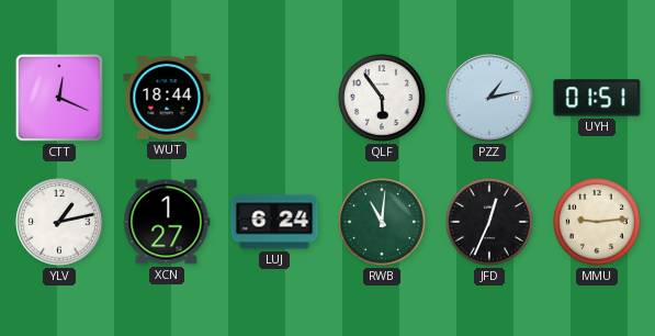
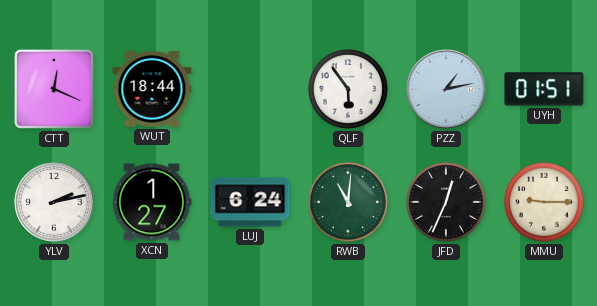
YLV: 1:13 -> 2:13
MMU: 9:14 -> 9:15
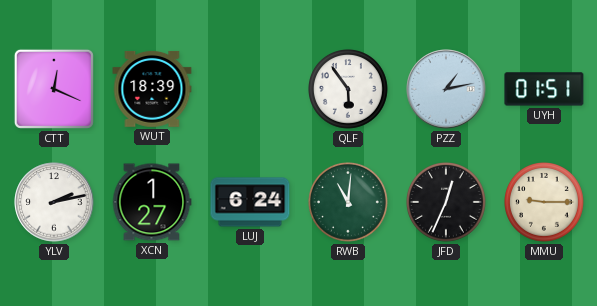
WUT: 18:44 -> 18:39
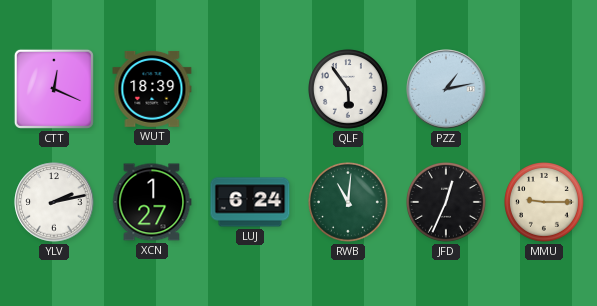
UYH: 01:51 -> none
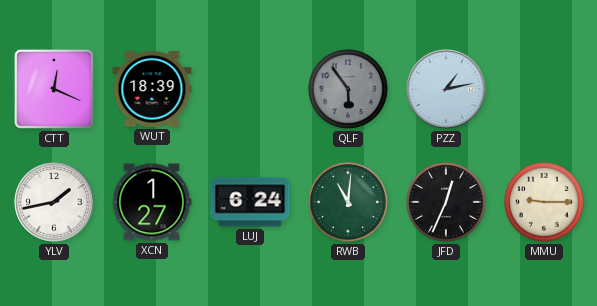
QLF dial: white -> grey
YLV: 2:13 -> 1:43
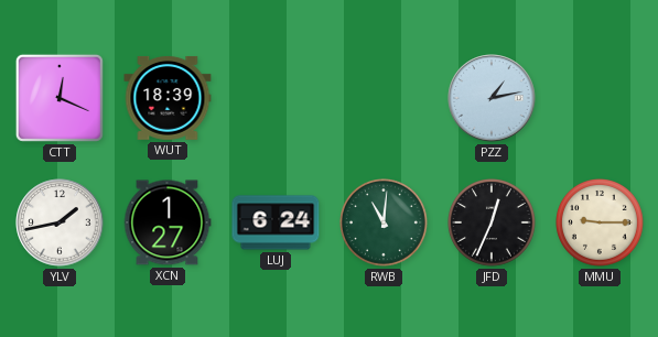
QLF: 5:54 -> none
